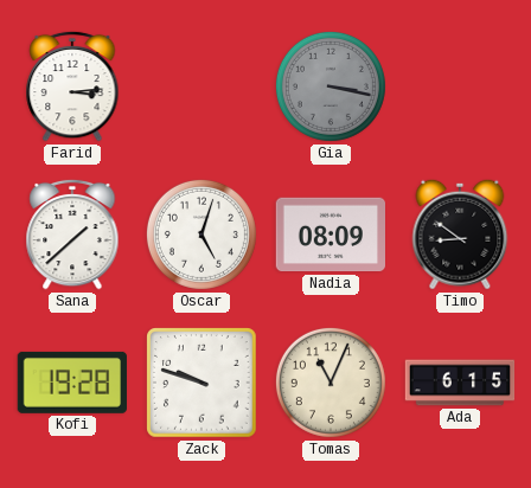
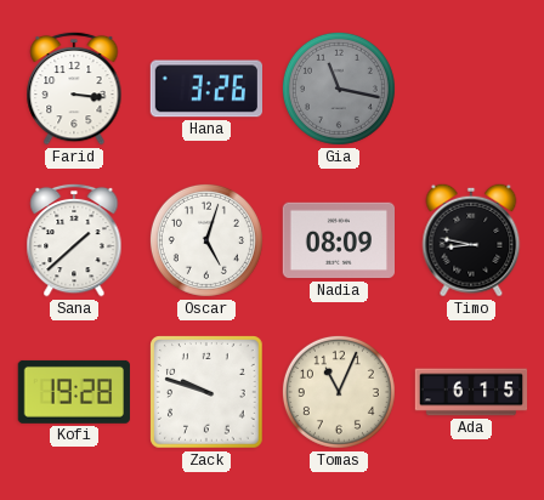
Farid: 3:14 -> 3:16
Hana: none -> 3:26
Gia: 3:17 -> 11:17
Timo: 8:51 -> 8:47
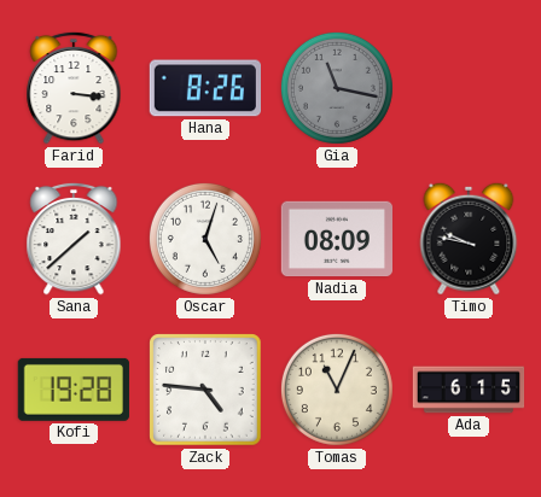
Hana: 3:26 -> 8:26
Timo: 8:47 -> 9:47
Zack: 9:48 -> 4:46
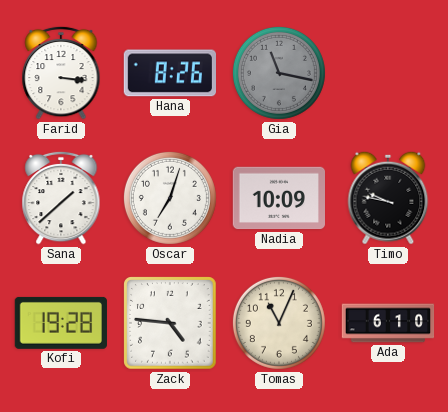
Oscar: 5:03 -> 7:03
Nadia: 08:09 -> 10:09
Ada: 6:15 -> 6:10
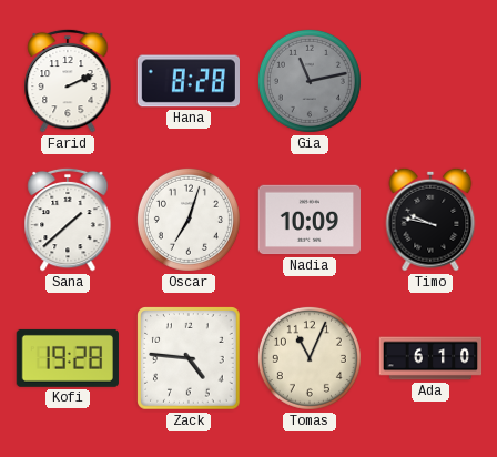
Farid: 3:16 -> 2:11
Hana: 8:26 -> 8:28
Gia: 11:17 -> 11:13
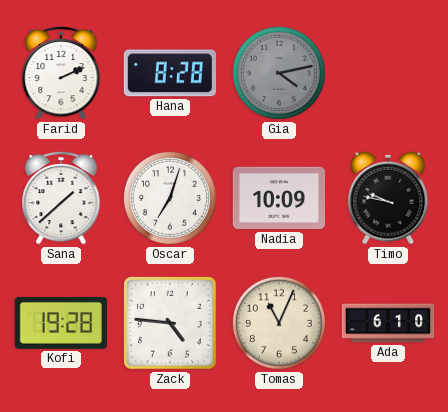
Gia: 11:13 -> 4:13
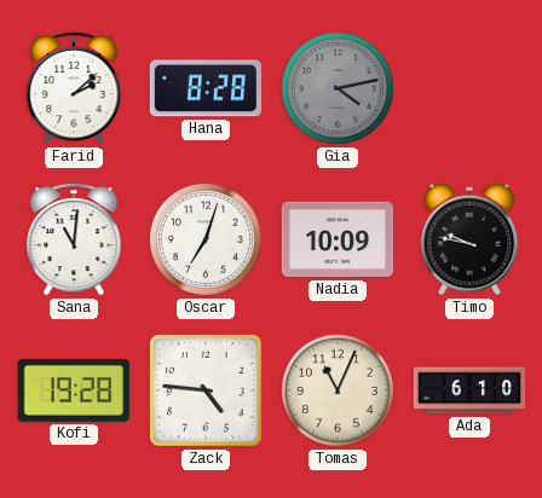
Farid: 2:11 -> 2:08
Sana: 1:38 -> 11:01
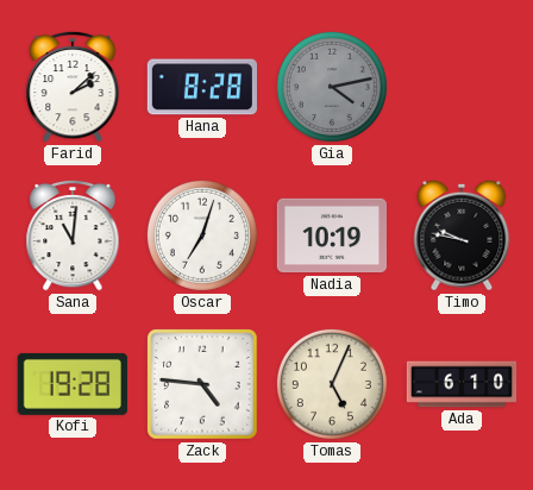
Nadia: 10:09 -> 10:19
Tomas: 11:04 -> 5:04
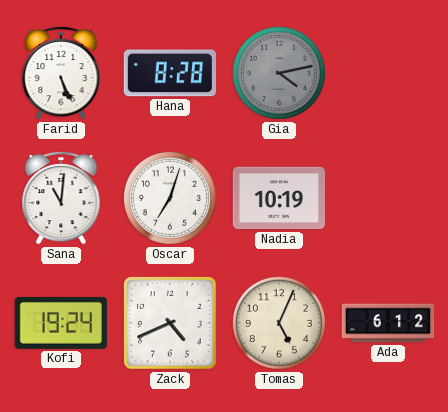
Farid: 2:08 -> 5:26
Timo: 9:47 -> none
Kofi: 19:28 -> 19:24
Zack: 4:46 -> 4:41
Ada: 6:10 -> 6:12
